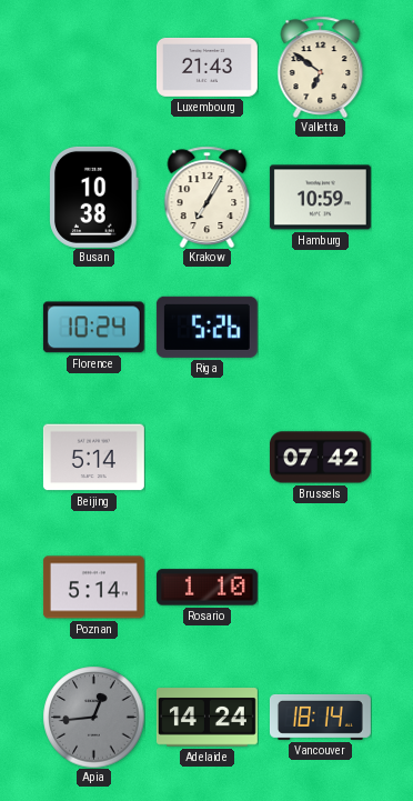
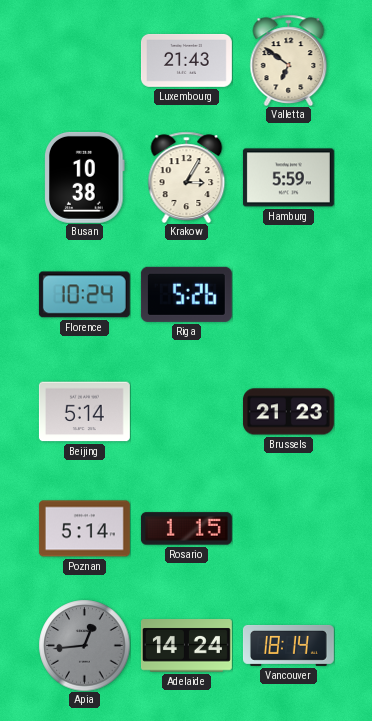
Krakow: 7:05 -> 3:05
Hamburg: 10:59 -> 5:59
Brussels: 07:42 -> 21:23
Rosario: 1:10 -> 1:15
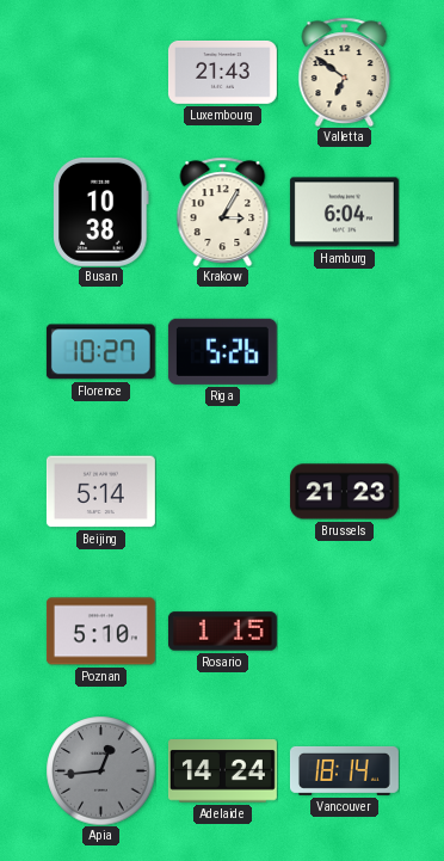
Hamburg: 5:59 -> 6:04
Florence: 10:24 -> 10:27
Poznan: 5:14 -> 5:10
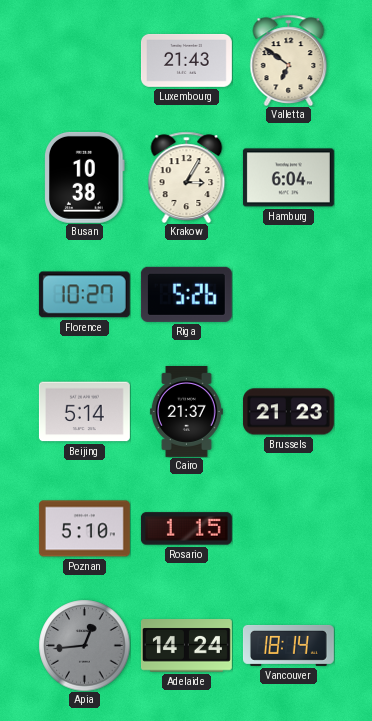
Cairo: none -> 21:37
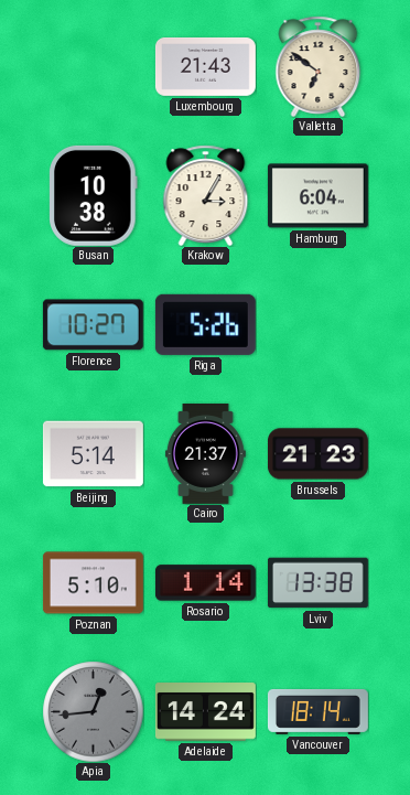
Rosario: 1:15 -> 1:14
Lviv: none -> 13:38
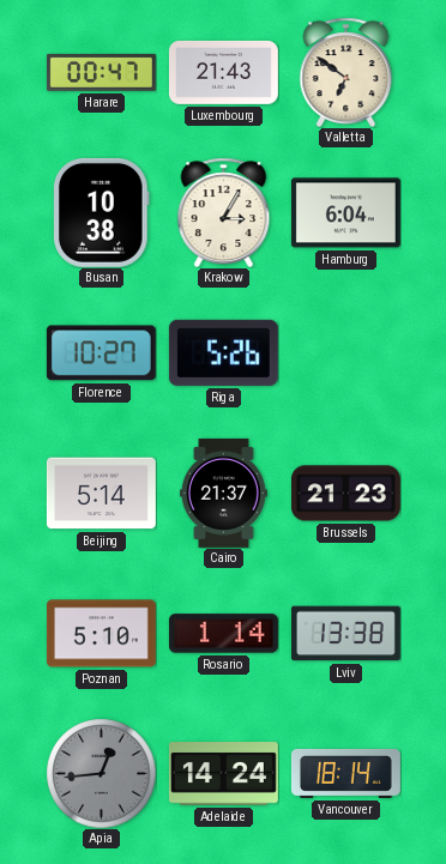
Harare: none -> 00:47
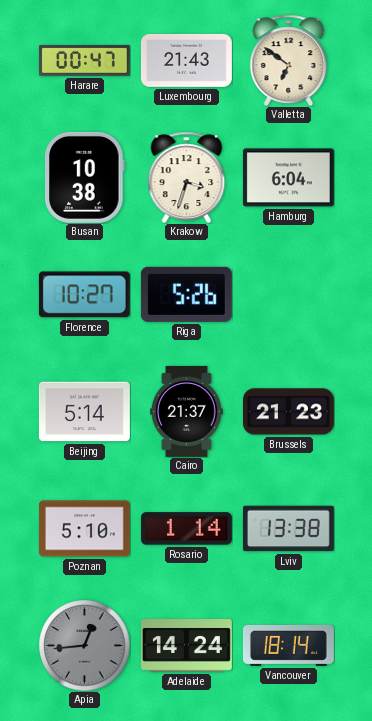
Krakow: 3:05 -> 3:33
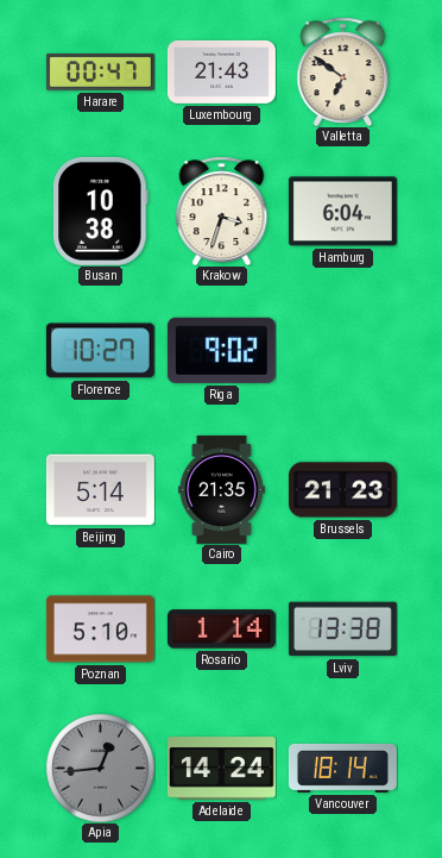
Riga: 5:26 -> 9:02
Cairo: 21:37 -> 21:35
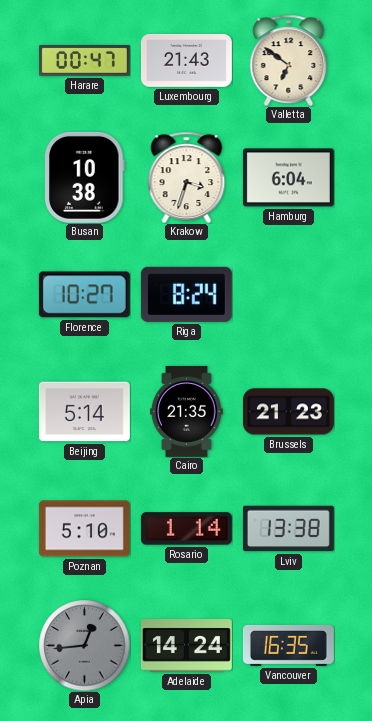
Riga: 9:02 -> 8:24
Vancouver: 18:14 -> 16:35
